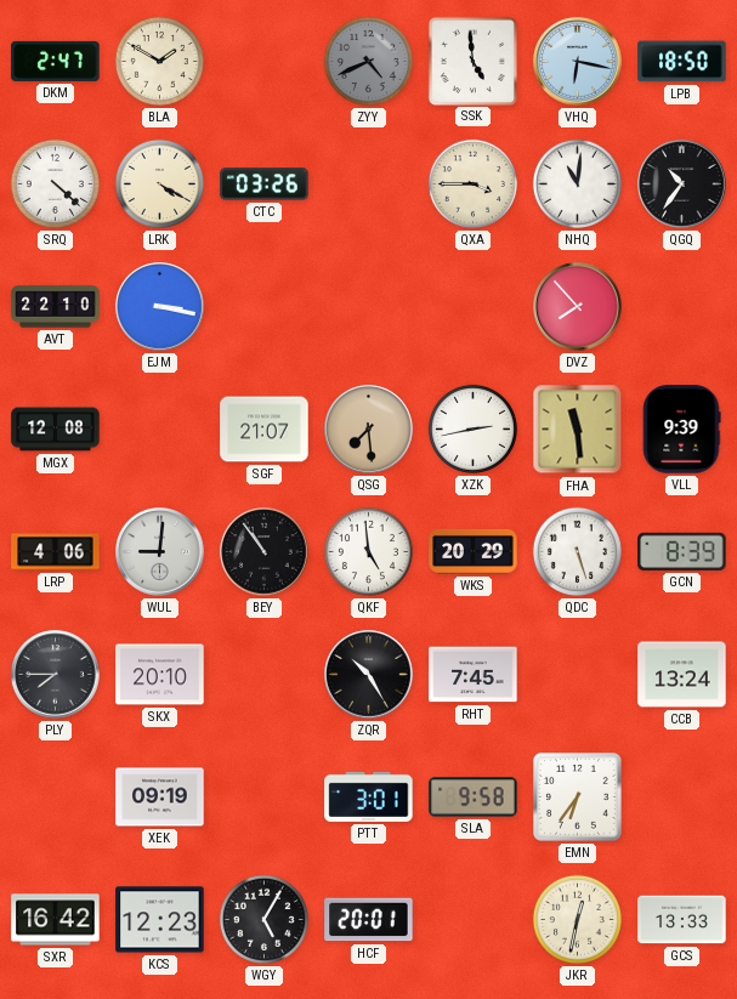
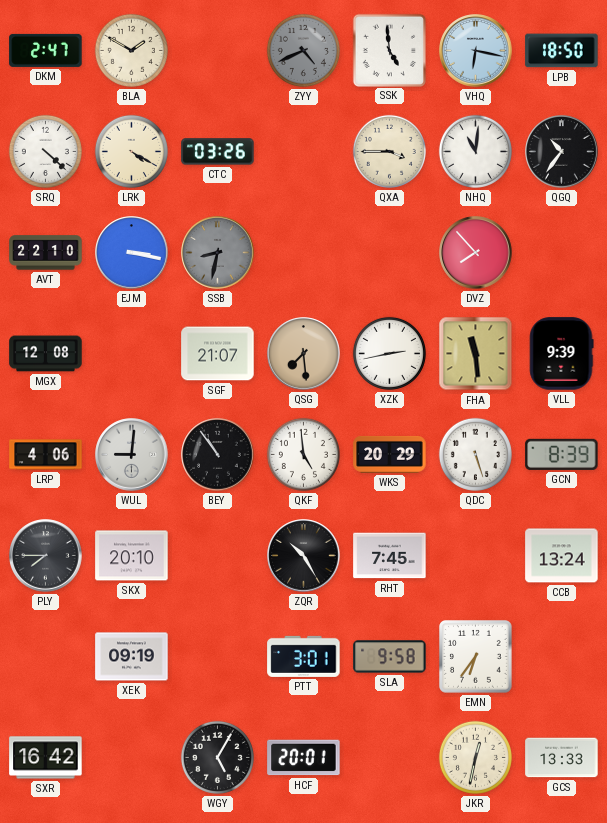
SSB: none -> 8:32
KCS: 12:23 -> none
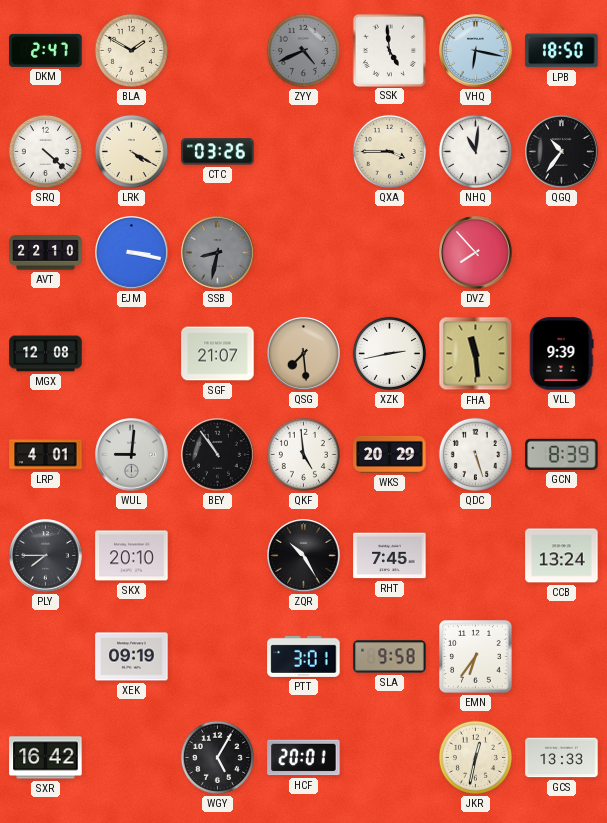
LRP: 4:06 -> 4:01
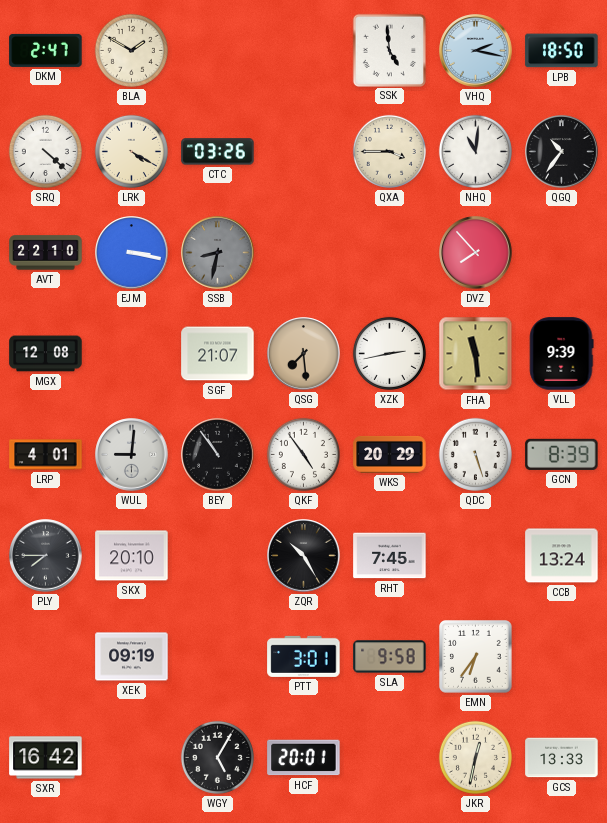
ZYY: 4:41 -> none
VHQ: 6:17 -> 2:17
QKF: 4:59 -> 4:54
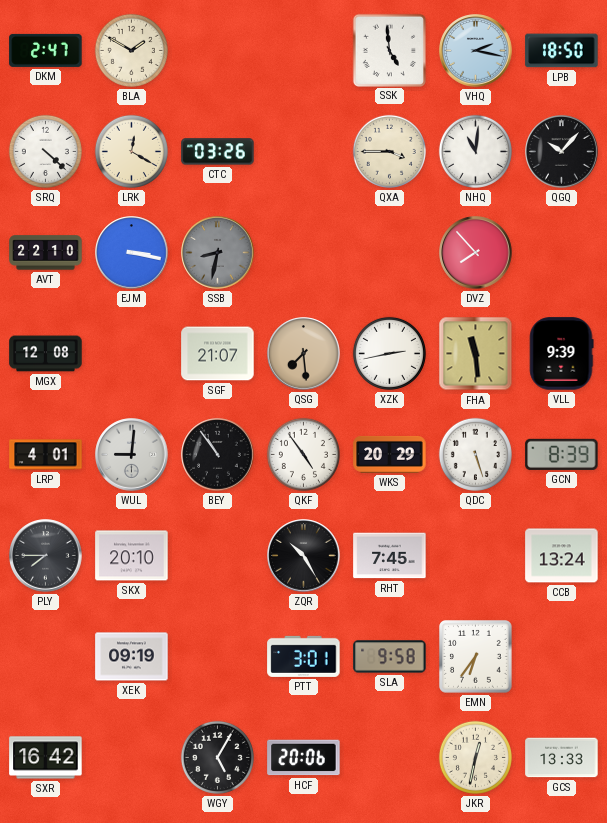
LRK: 4:20 -> 12:20
QGQ: 10:36 -> 10:07
HCF: 20:01 -> 20:06
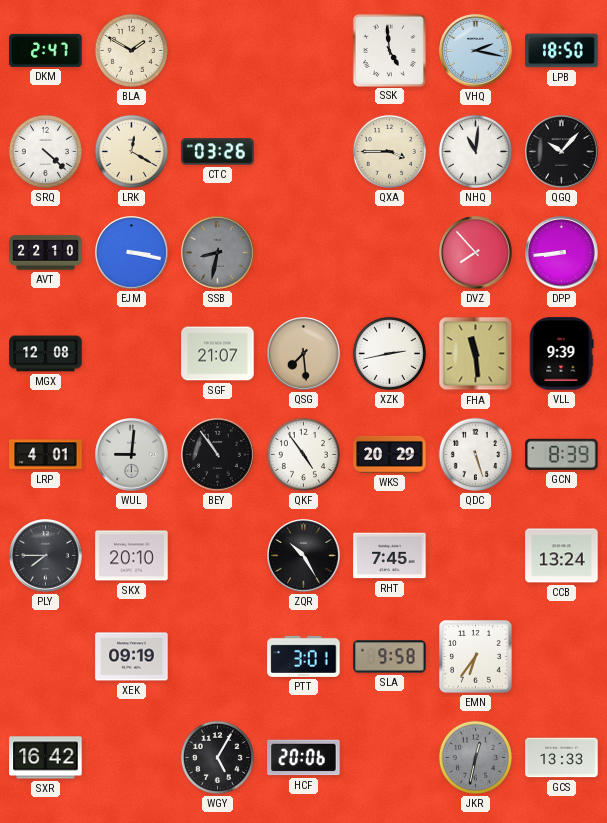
DPP: none -> 8:44
JKR dial: cream -> grey
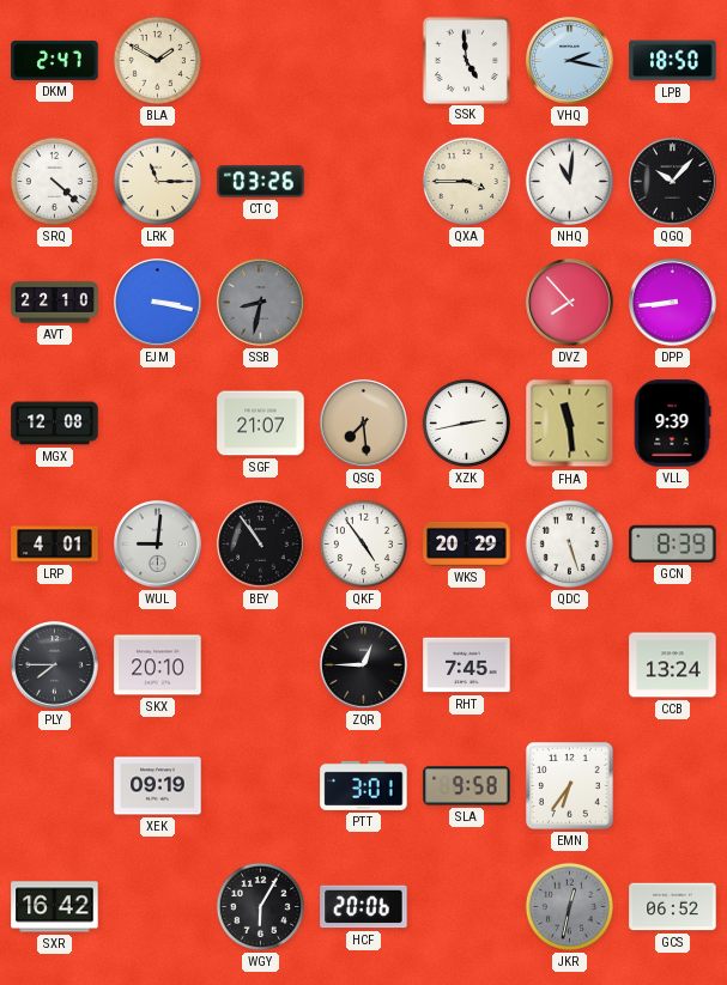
LRK: 12:20 -> 11:15
ZQR: 10:25 -> 12:45
WGY: 5:05 -> 6:05
GCS: 13:33 -> 06:52
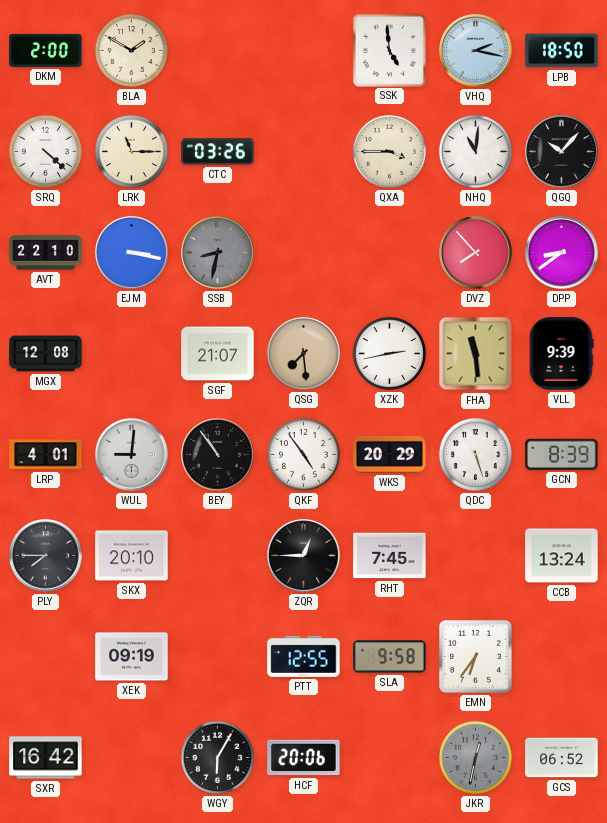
DKM: 2:47 -> 2:00
DPP: 8:44 -> 8:39
PTT: 3:01 -> 12:55
